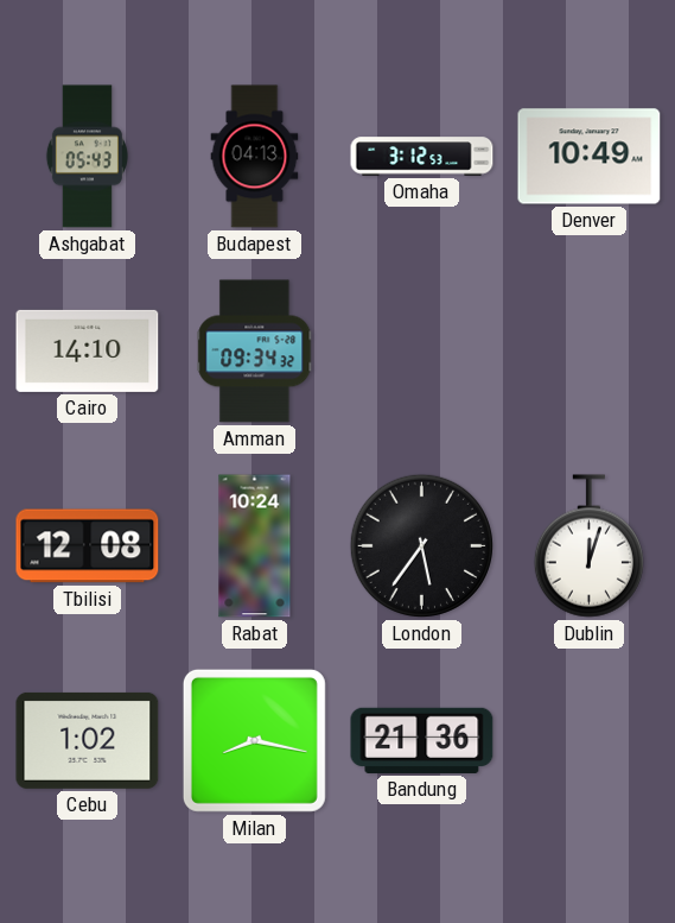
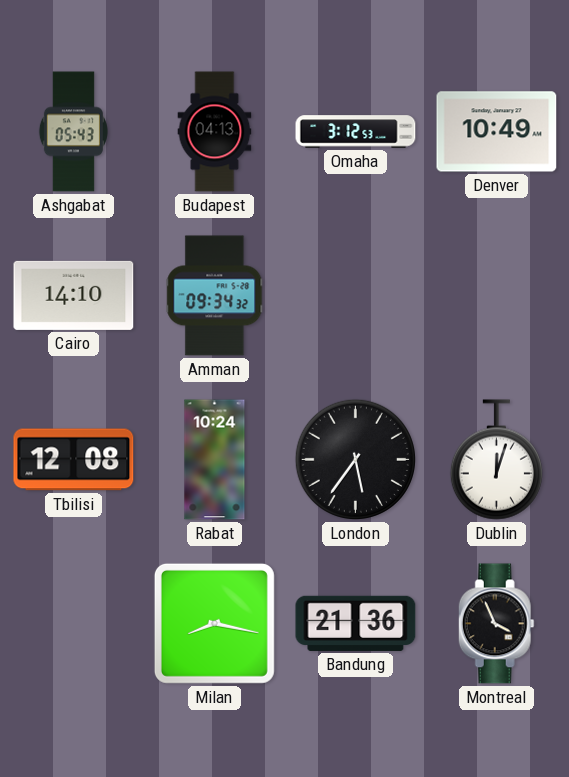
Cebu: 1:02 -> none
Montreal: none -> 3:56
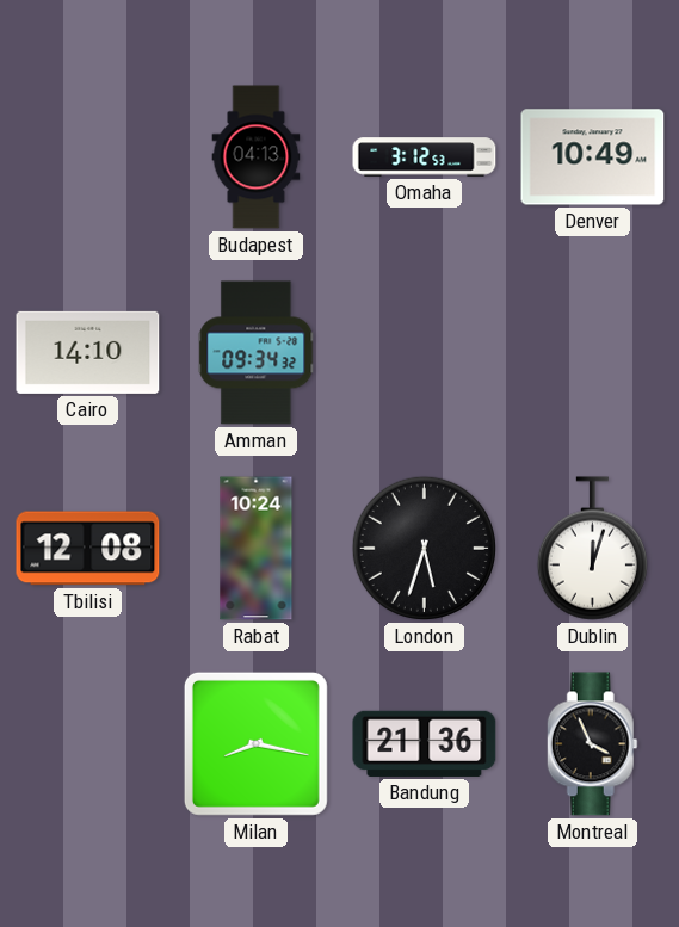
Ashgabat: 05:43 -> none
London: 5:36 -> 5:33
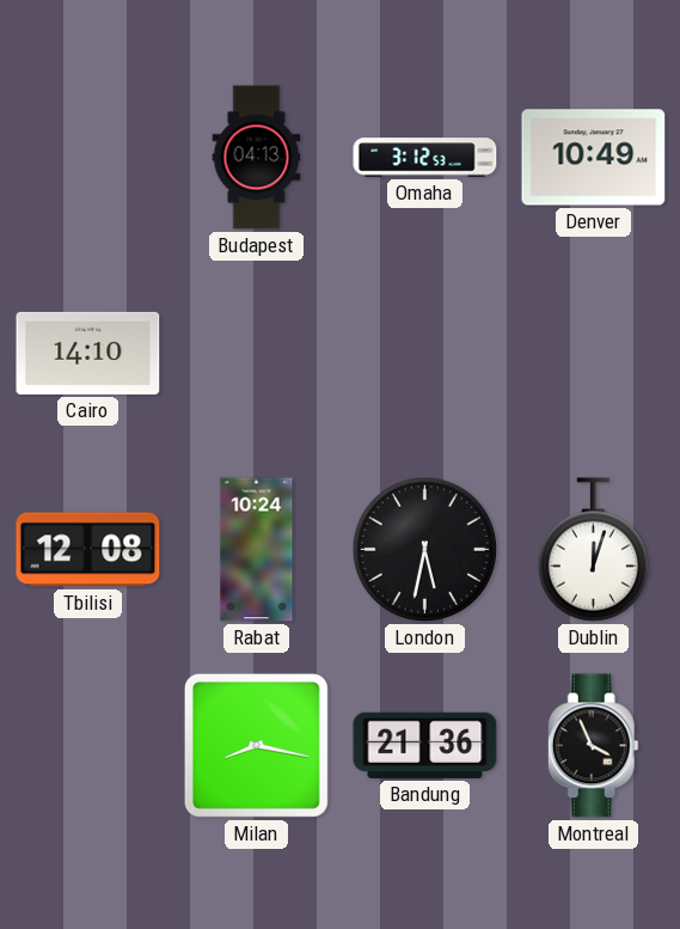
Amman: 09:34 -> none
London: 5:33 -> 5:32
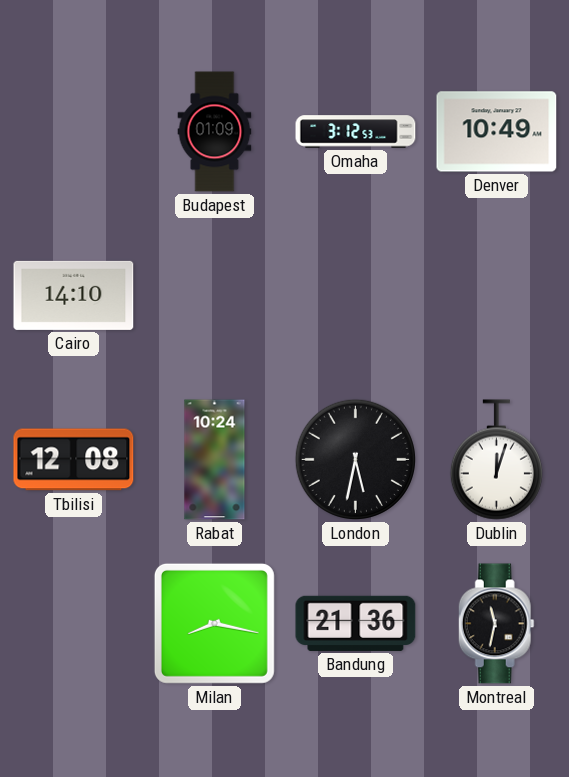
Budapest: 04:13 -> 01:09
Montreal: 3:56 -> 11:32
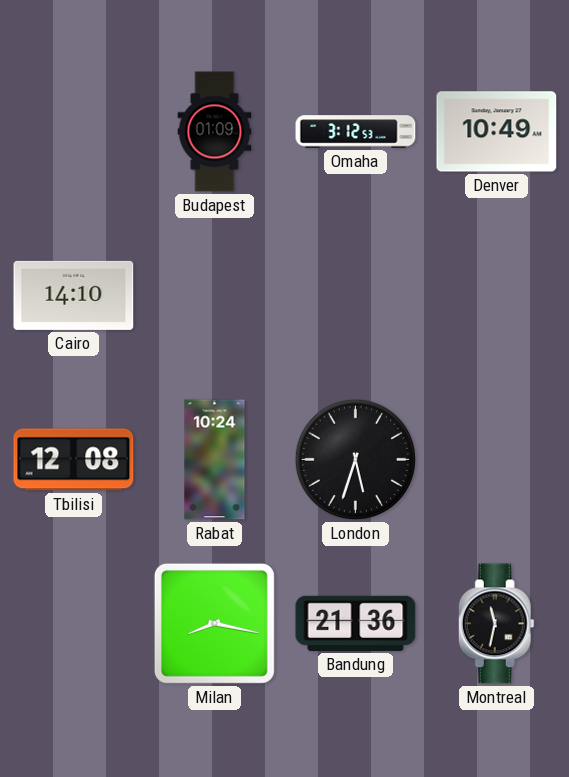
London: 5:32 -> 5:33
Dublin: 12:03 -> none
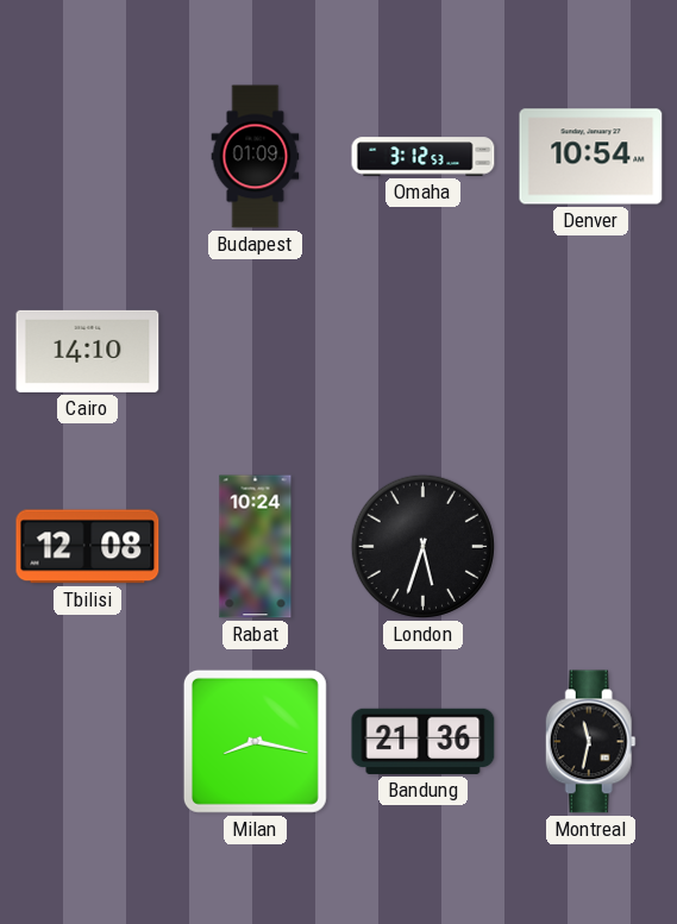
Denver: 10:49 -> 10:54
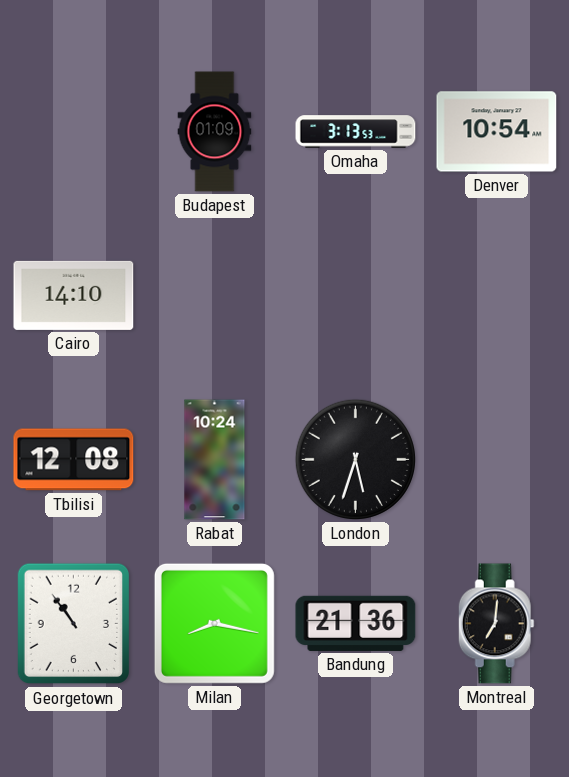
Omaha: 3:12 -> 3:13
Georgetown: none -> 10:54
Montreal: 11:32 -> 7:01
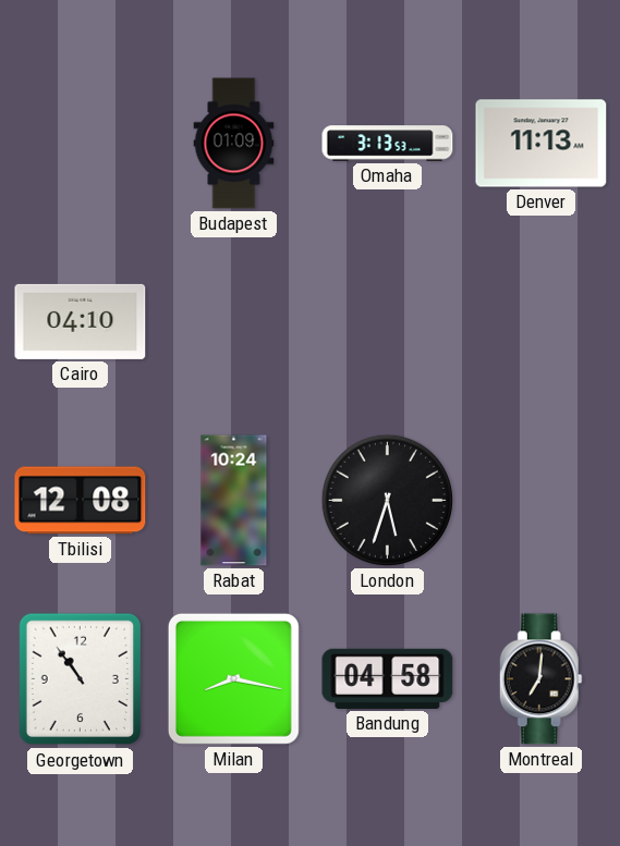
Denver: 10:54 -> 11:13
Cairo: 14:10 -> 04:10
Bandung: 21:36 -> 04:58
